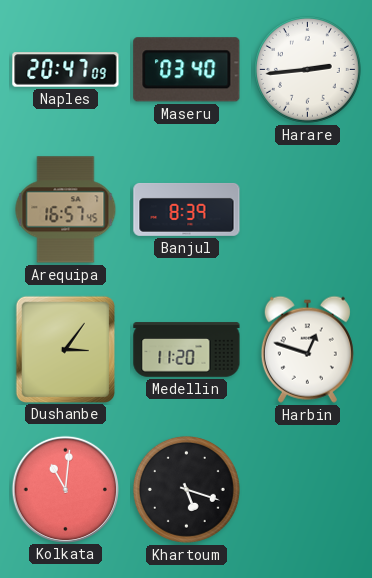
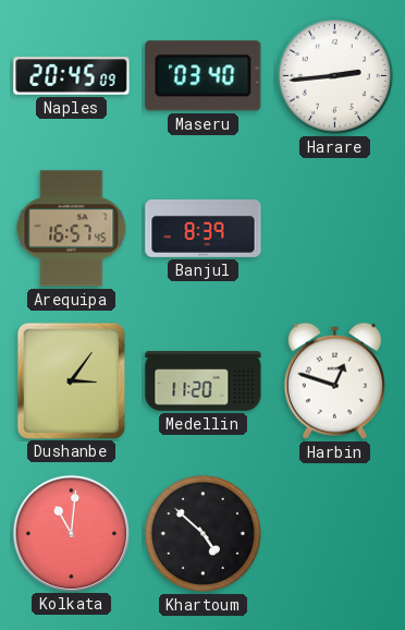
Naples: 20:47 -> 20:45
Khartoum: 5:18 -> 4:52
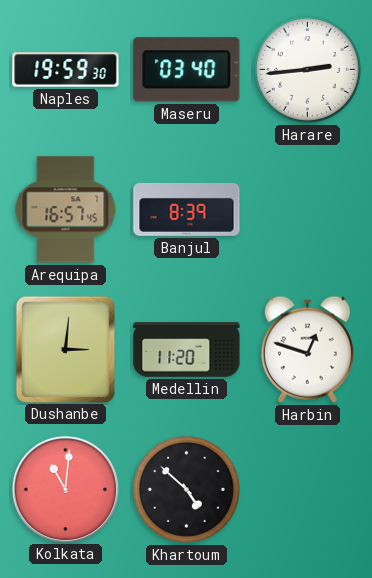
Naples: 20:45 -> 19:59
Dushanbe: 3:06 -> 3:01
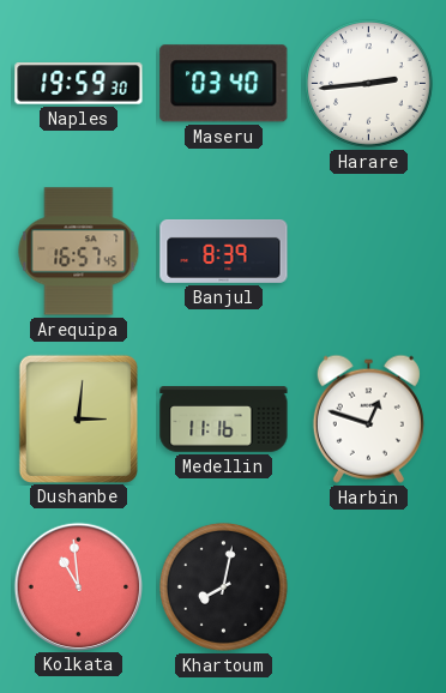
Medellin: 11:20 -> 11:16
Kolkata: 11:01 -> 10:59
Khartoum: 4:52 -> 8:02
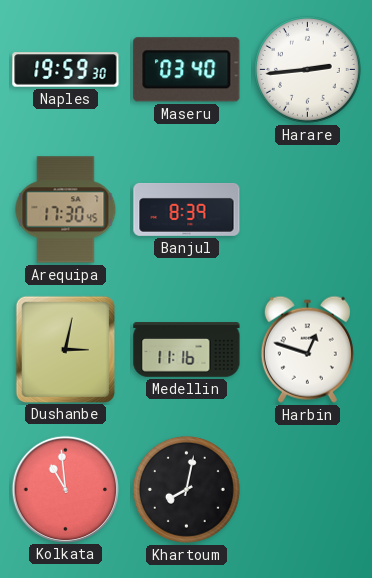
Arequipa: 16:57 -> 17:30
Dushanbe: 3:01 -> 3:02
